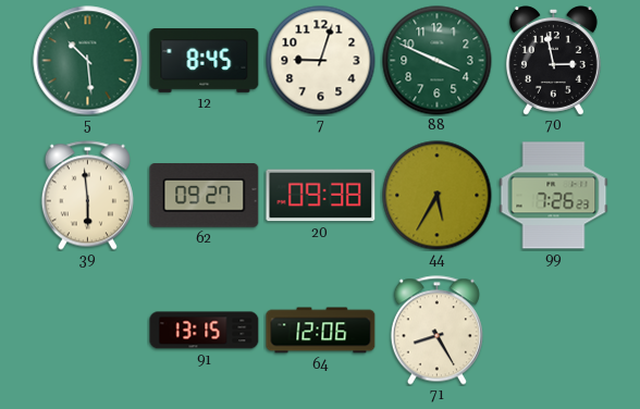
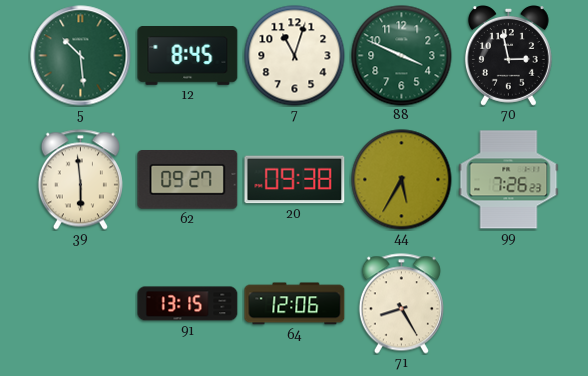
7: 9:03 -> 11:03
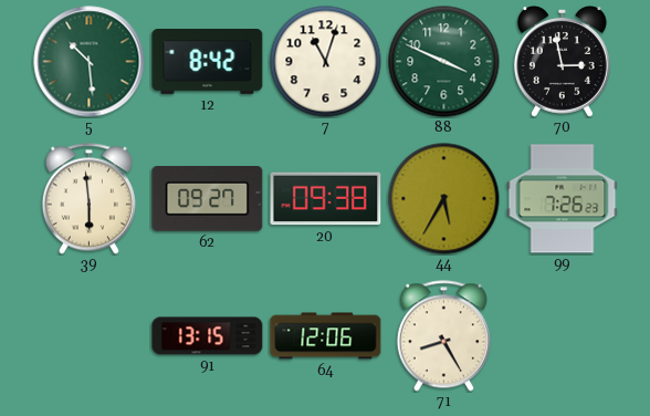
12: 8:45 -> 8:42
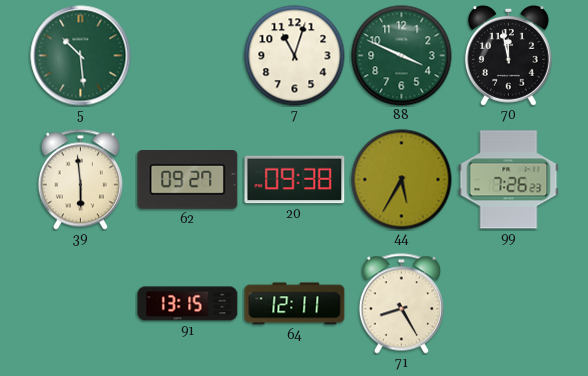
12: 8:42 -> none
70: 2:58 -> 11:58
64: 12:06 -> 12:11
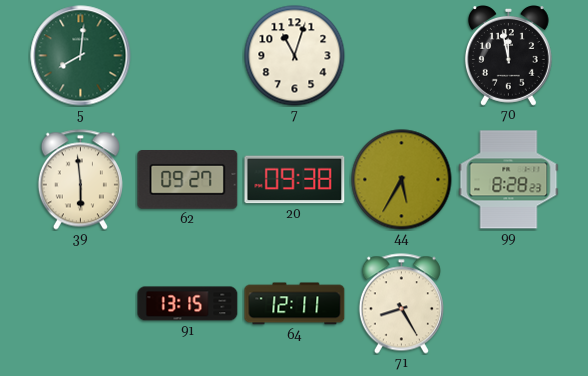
5: 10:29 -> 8:01
88: 3:49 -> none
99: 7:26 -> 8:28
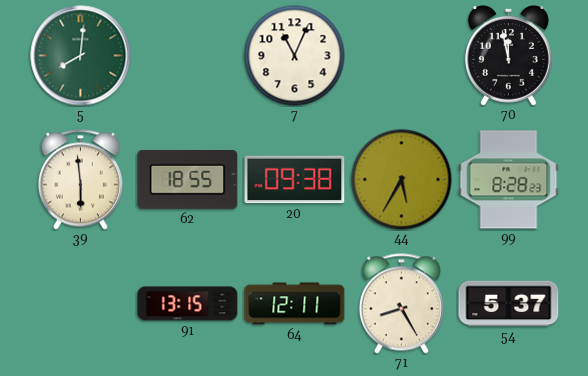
7: 11:03 -> 11:04
62: 09:27 -> 18:55
54: none -> 5:37
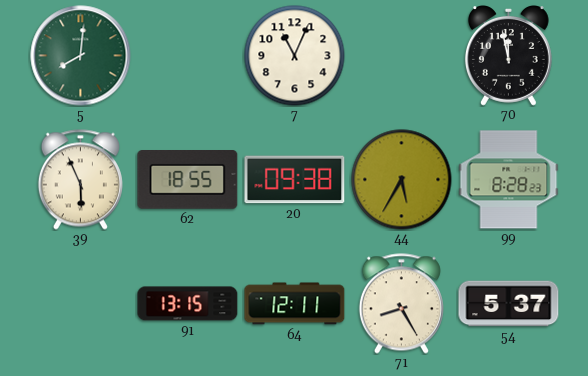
39: 5:59 -> 5:56
